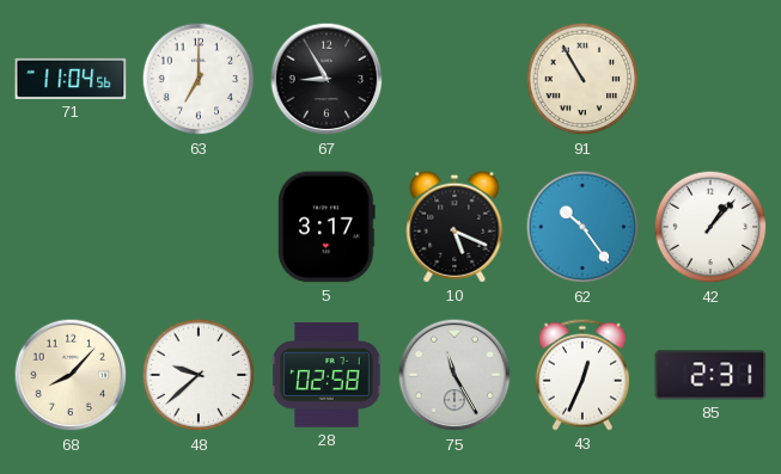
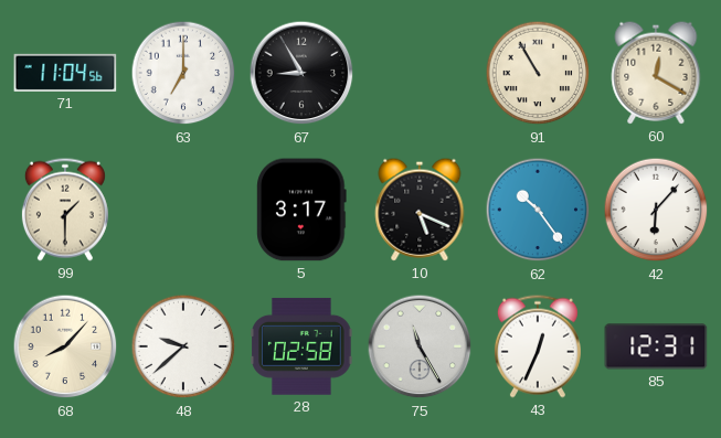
60: none -> 12:20
99: none -> 1:30
42: 1:07 -> 6:07
85: 2:31 -> 12:31
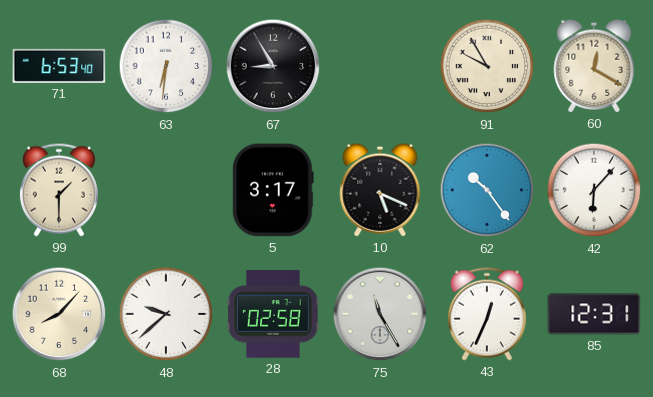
71: 11:04 -> 6:53
63: 7:00 -> 6:31
91: 10:55 -> 9:55
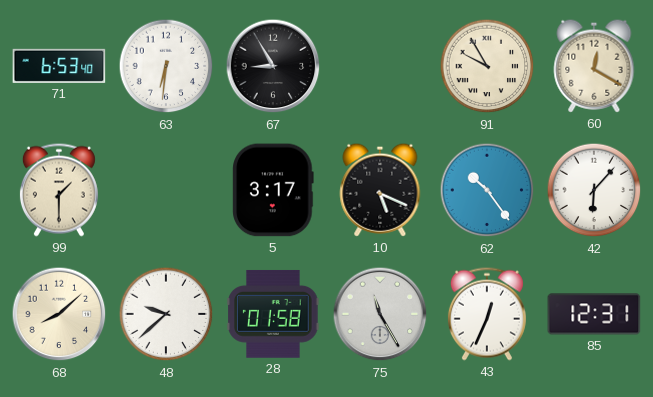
68: 8:07 -> 8:08
28: 02:58 -> 01:58
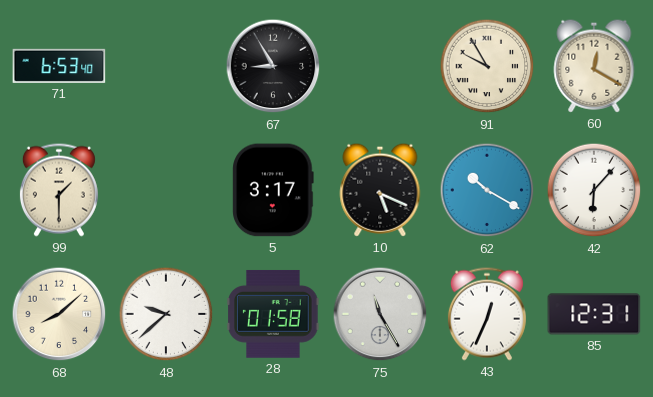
63: 6:31 -> none
62: 10:24 -> 10:20
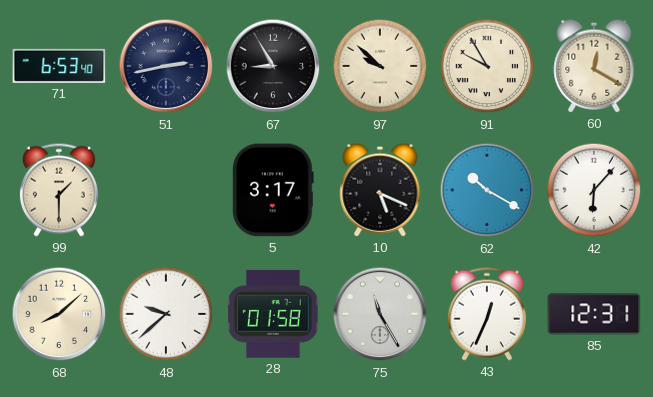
51: none -> 2:43
97: none -> 9:52
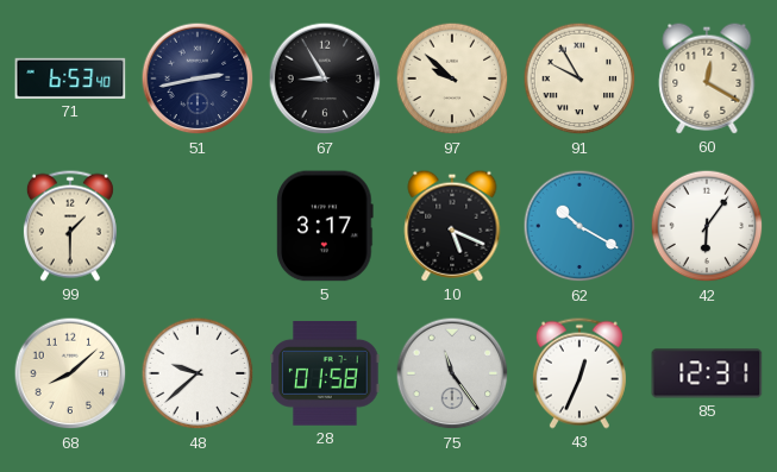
42: 6:07 -> 6:06
75: 11:25 -> 11:24
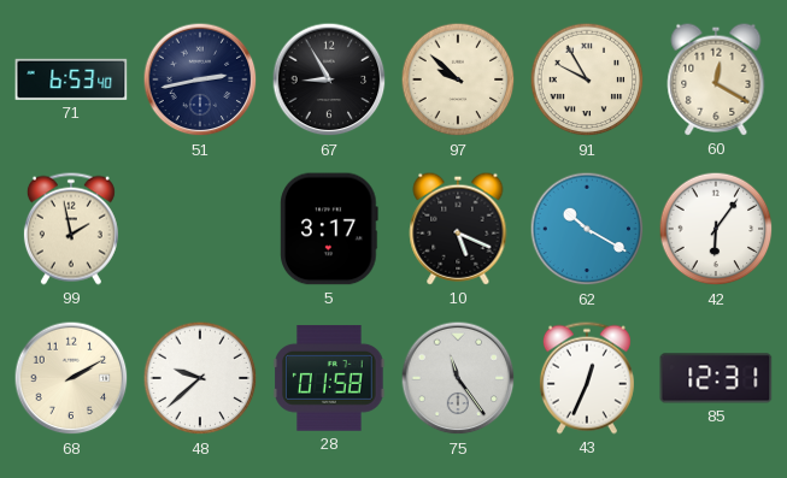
99: 1:30 -> 1:58
68: 8:08 -> 2:10
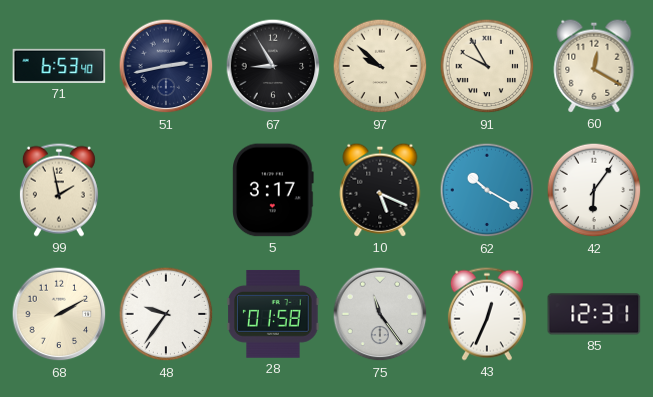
48: 9:38 -> 9:36
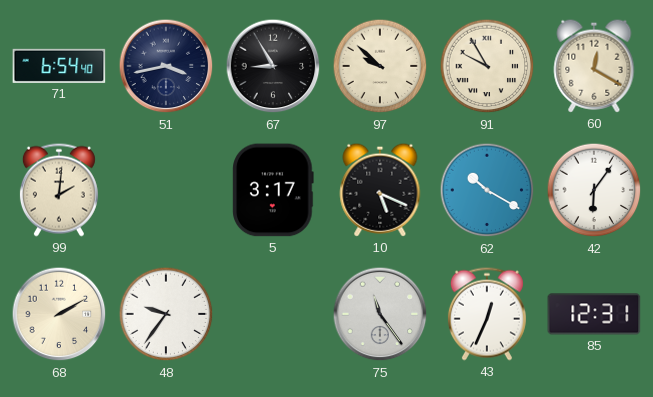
71: 6:53 -> 6:54
51: 2:43 -> 3:43
99: 1:58 -> 2:01
28: 01:58 -> none
